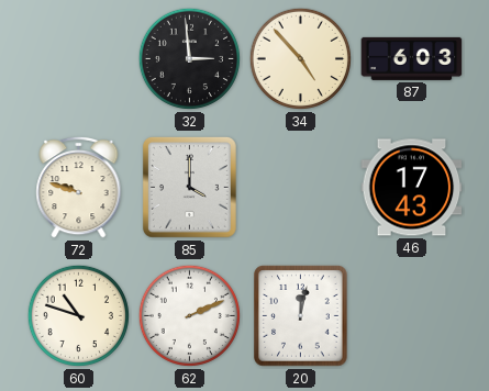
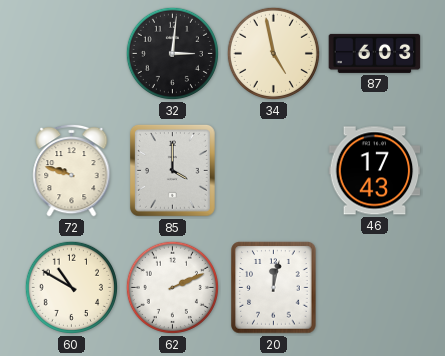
32: 2:59 -> 3:01
34: 4:53 -> 4:58
60: 10:48 -> 10:50
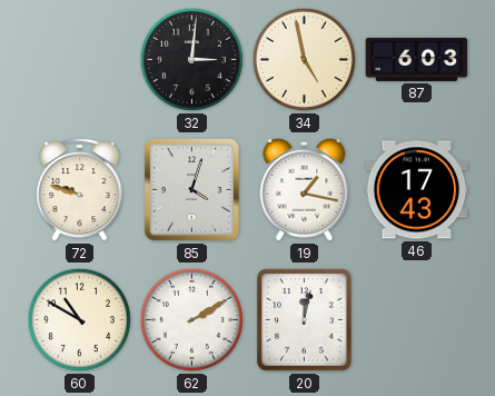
85: 4:00 -> 4:03
19: none -> 1:17
62: 2:11 -> 2:10
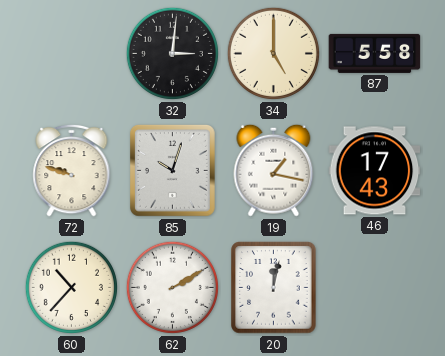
34: 4:58 -> 5:00
87: 6:03 -> 5:58
85: 4:03 -> 10:03
60: 10:50 -> 10:37
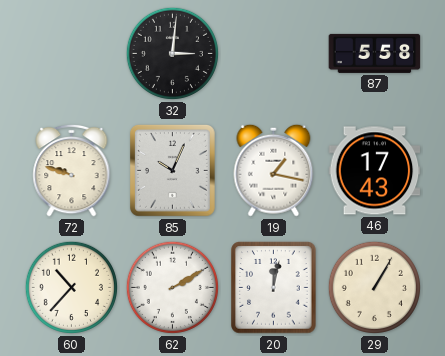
34: 5:00 -> none
85: 10:03 -> 10:04
29: none -> 1:05
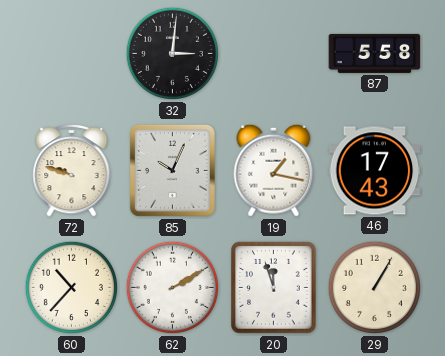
20: 12:02 -> 11:57
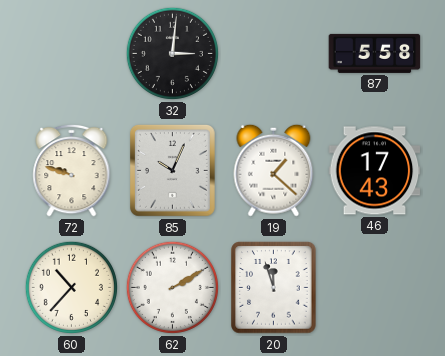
19: 1:17 -> 1:22
29: 1:05 -> none
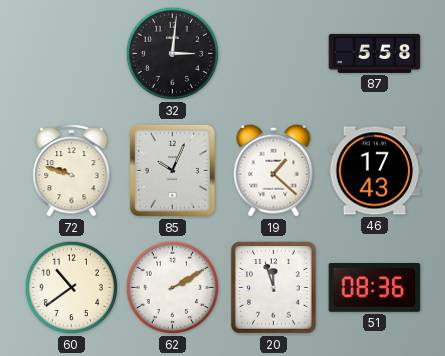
60: 10:37 -> 10:39
51: none -> 08:36
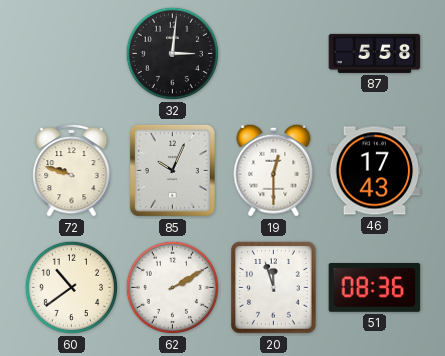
19: 1:22 -> 12:30
